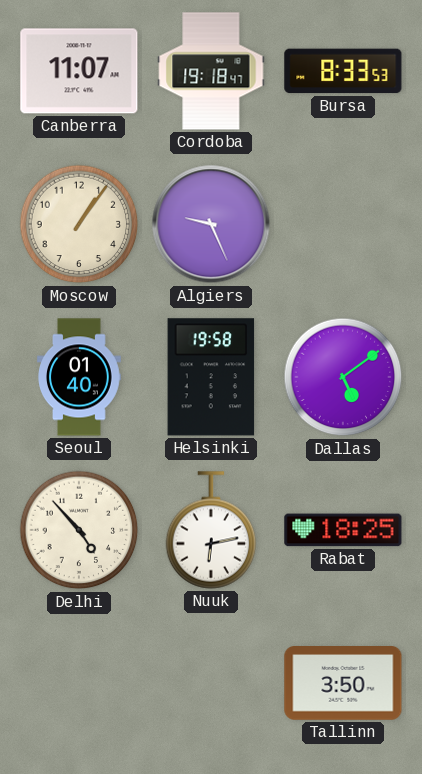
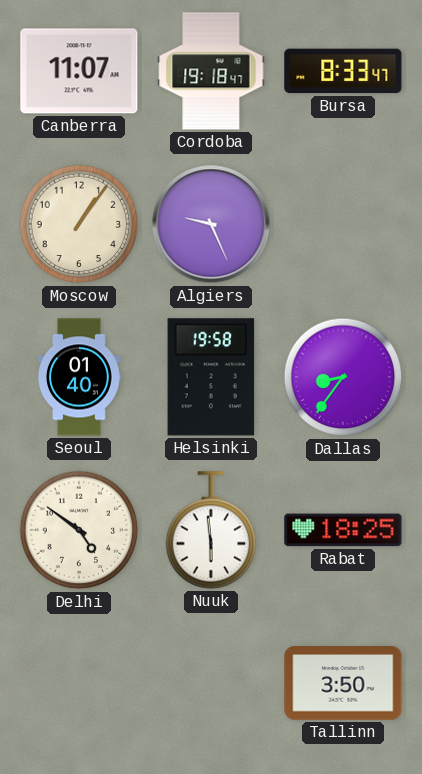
Bursa: 8:33:53 -> 8:33:47
Dallas: 5:09 -> 8:36
Delhi: 4:53 -> 4:51
Nuuk: 6:13 -> 5:59
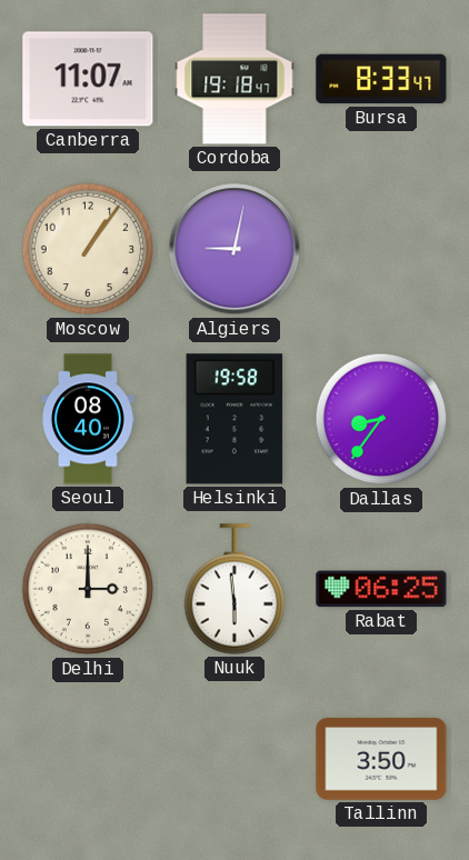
Algiers: 9:26 -> 9:02
Seoul: 01:40 -> 08:40
Delhi: 4:51 -> 3:00
Rabat: 18:25 -> 06:25
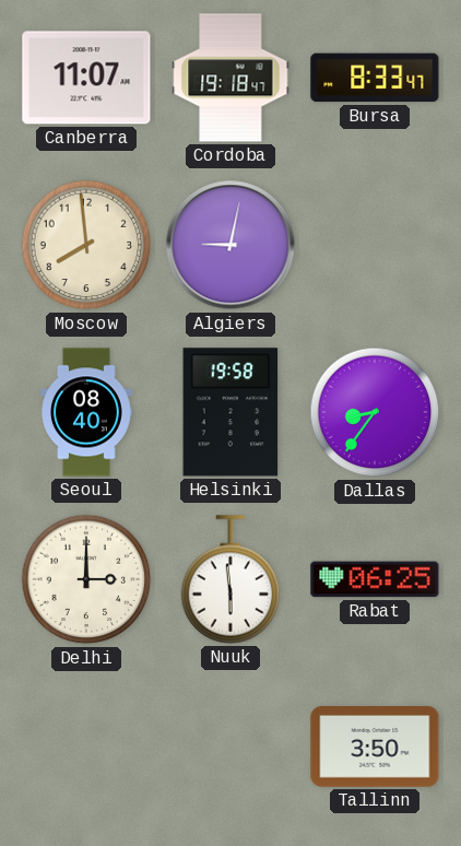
Moscow: 1:06 -> 7:59
